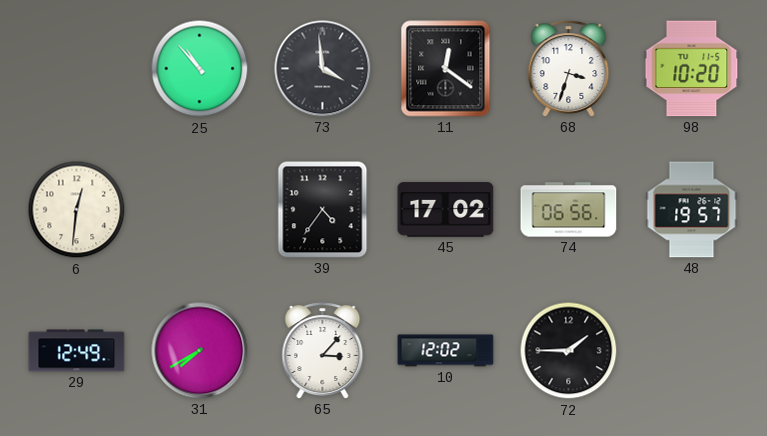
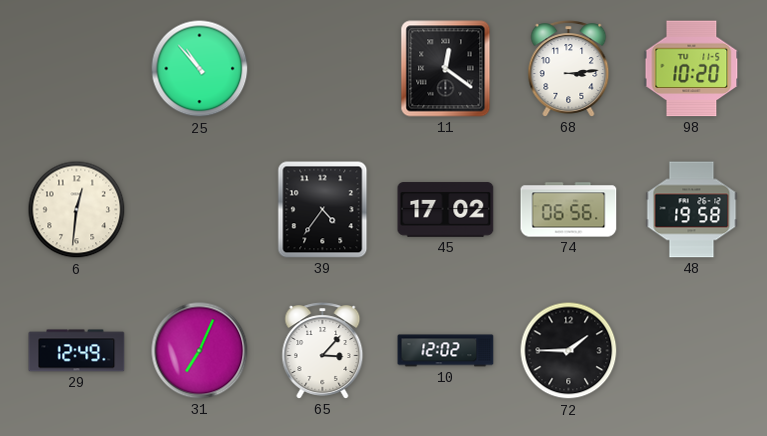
73: 3:59 -> none
68: 3:33 -> 3:14
48: 19:57 -> 19:58
31: 7:40 -> 7:04
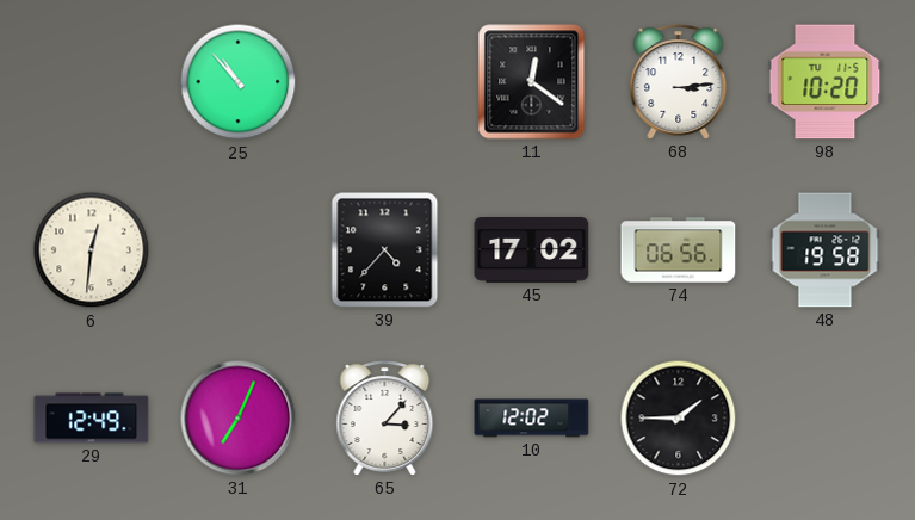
39: 4:36 -> 4:37
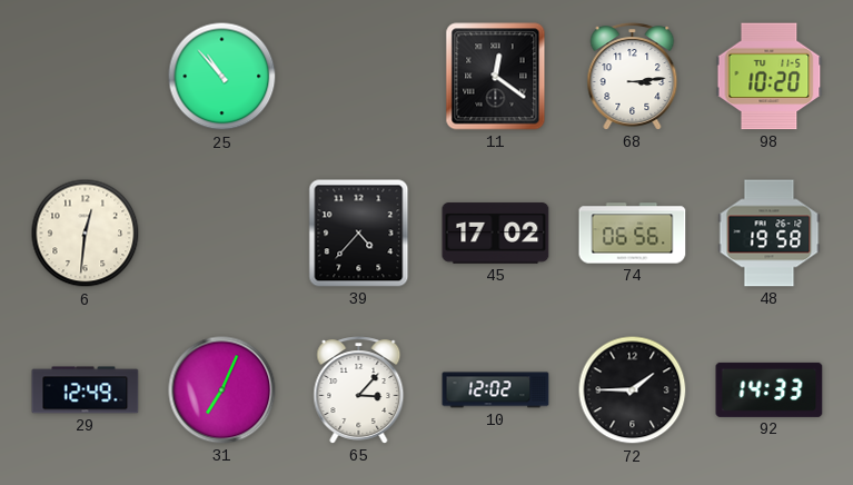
92: none -> 14:33
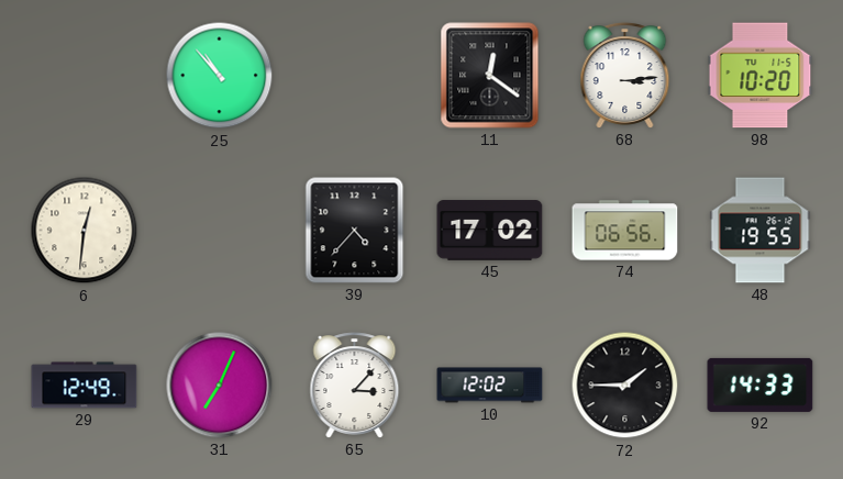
48: 19:58 -> 19:55
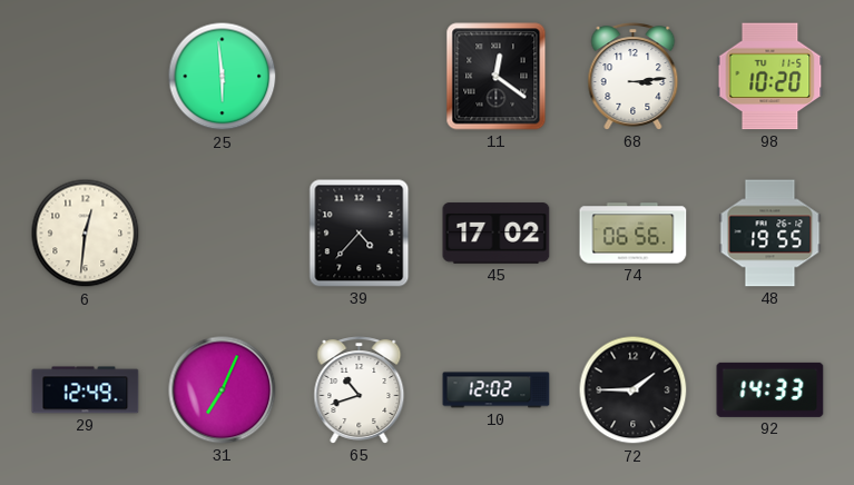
25: 10:53 -> 5:59
65: 3:07 -> 10:42
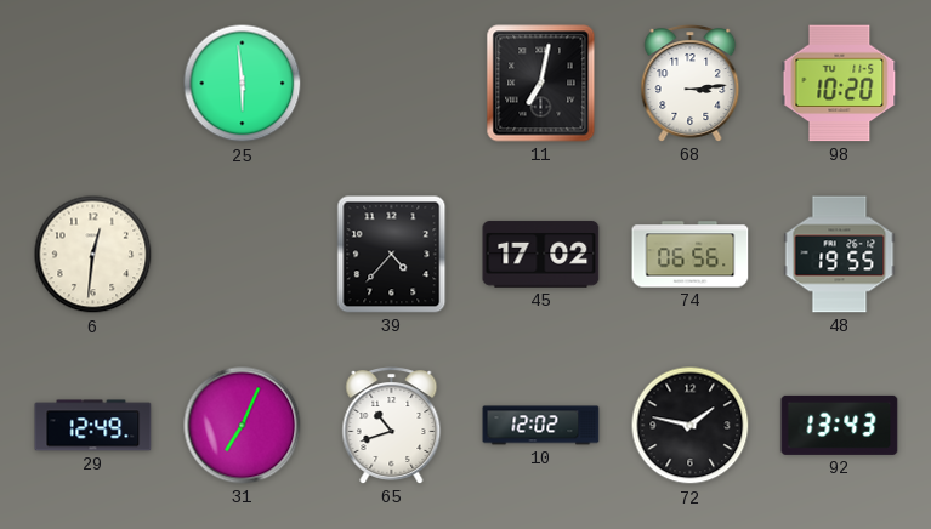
11: 12:21 -> 7:02
72: 1:45 -> 1:47
92: 14:33 -> 13:43
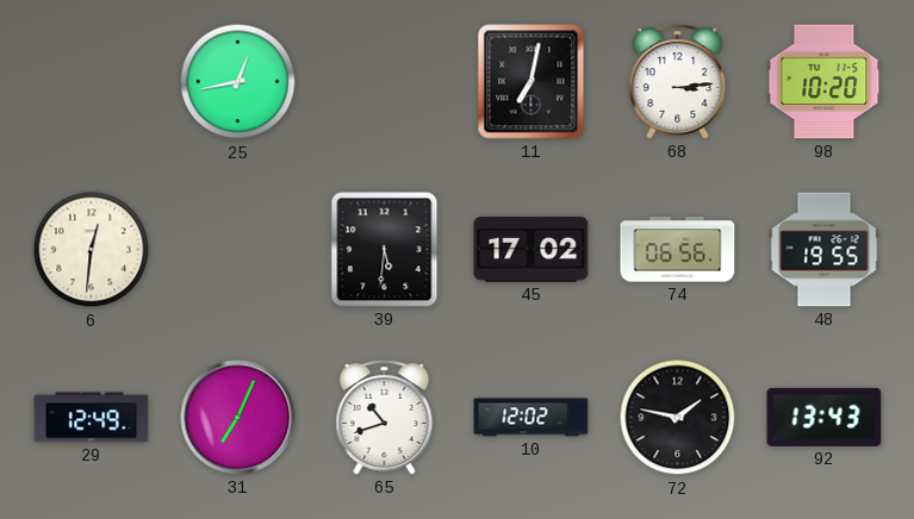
25: 5:59 -> 12:43
39: 4:37 -> 5:31
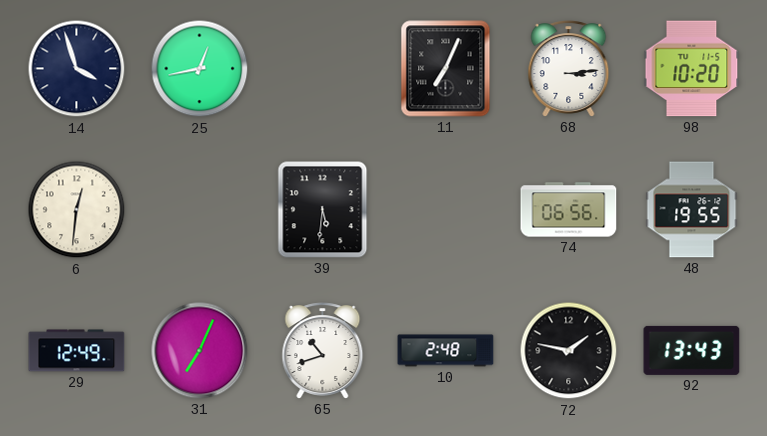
14: none -> 3:57
11: 7:02 -> 7:04
45: 17:02 -> none
10: 12:02 -> 2:48
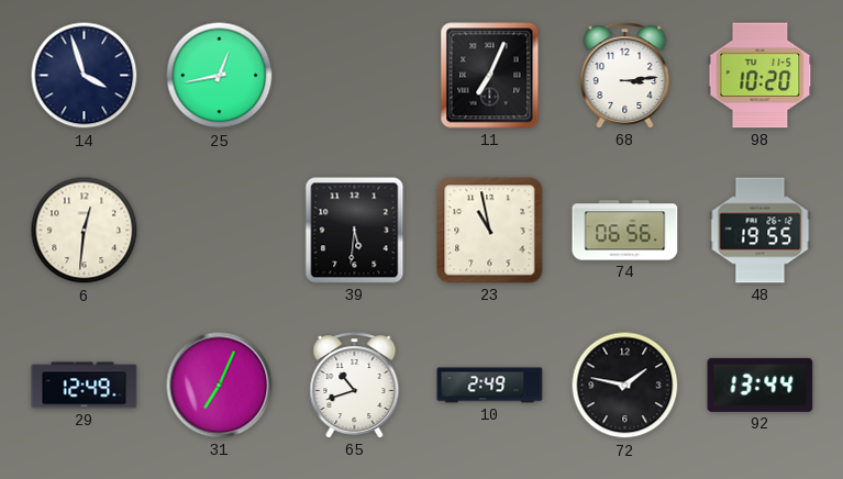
23: none -> 10:58
10: 2:48 -> 2:49
92: 13:43 -> 13:44
